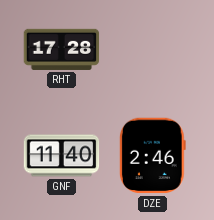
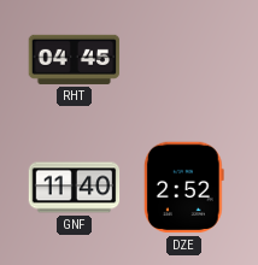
RHT: 17:28 -> 04:45
DZE: 2:46 -> 2:52
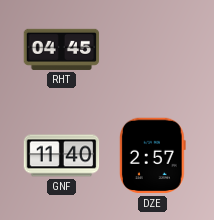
DZE: 2:52 -> 2:57
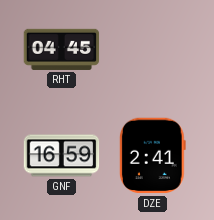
GNF: 11:40 -> 16:59
DZE: 2:57 -> 2:41
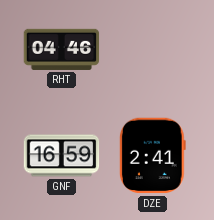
RHT: 04:45 -> 04:46
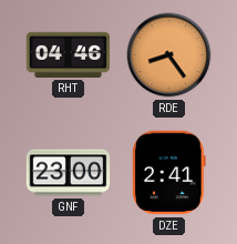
RDE: none -> 8:24
GNF: 16:59 -> 23:00
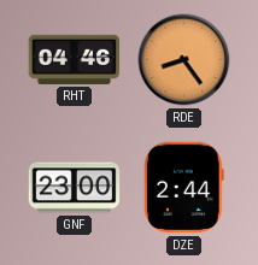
DZE: 2:41 -> 2:44
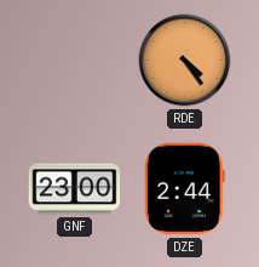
RHT: 04:46 -> none
RDE: 8:24 -> 4:24
